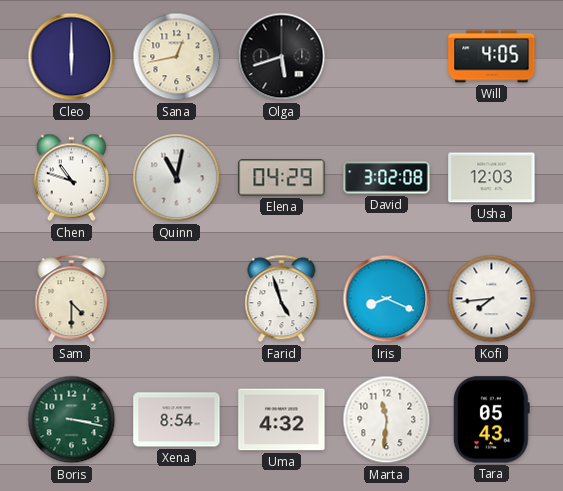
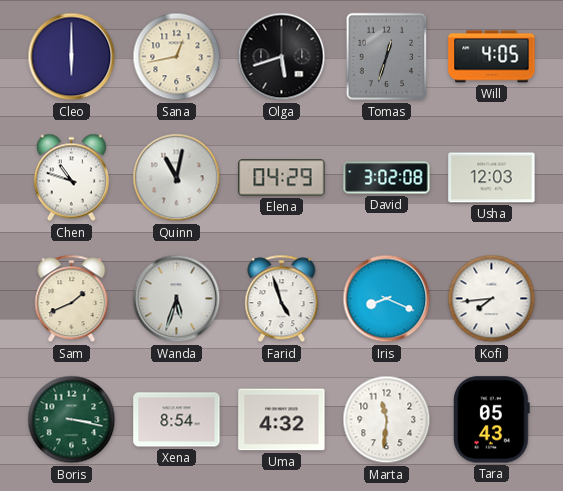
Tomas: none -> 12:33
Sam: 4:30 -> 1:41
Wanda: none -> 5:33
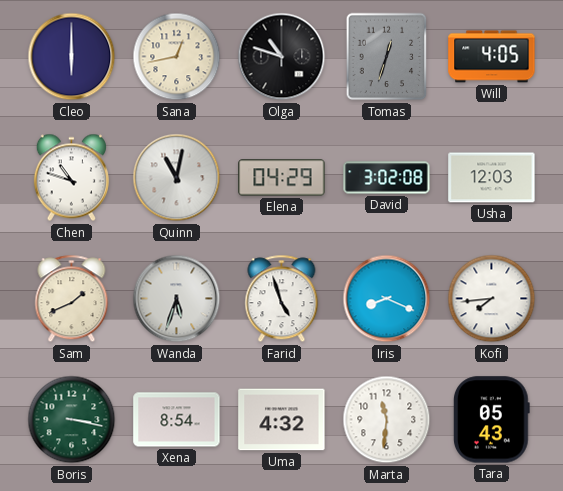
Olga: 5:42 -> 10:48
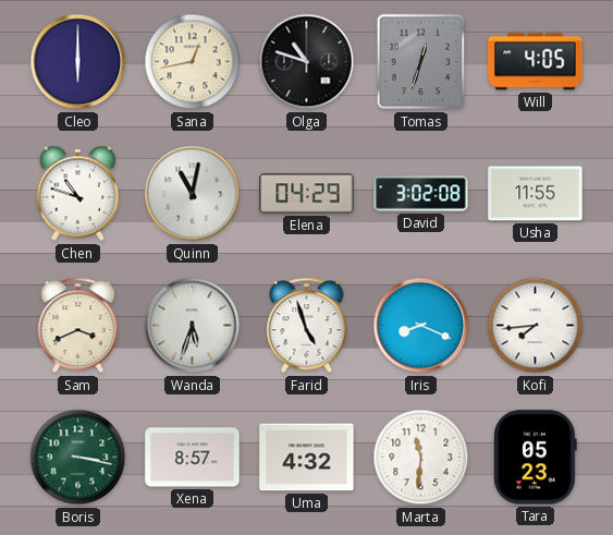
Usha: 12:03 -> 11:55
Sam: 1:41 -> 3:41
Xena: 8:54 -> 8:57
Tara: 05:43 -> 05:23
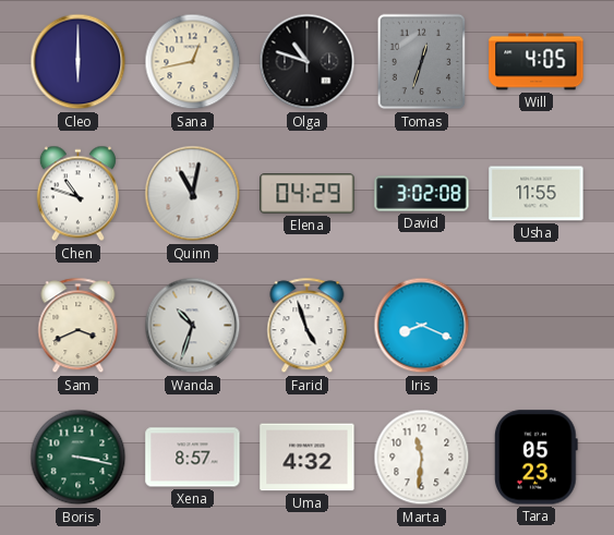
Wanda: 5:33 -> 10:33
Kofi: 7:44 -> none
